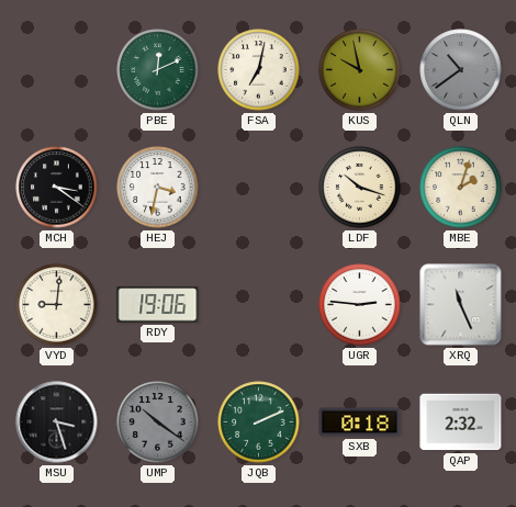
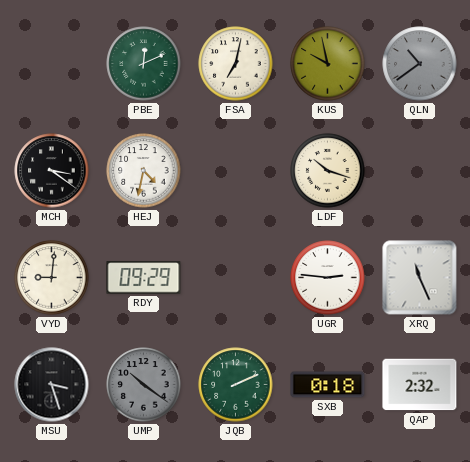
HEJ: 3:32 -> 4:32
MBE: 2:03 -> none
RDY: 19:06 -> 09:29
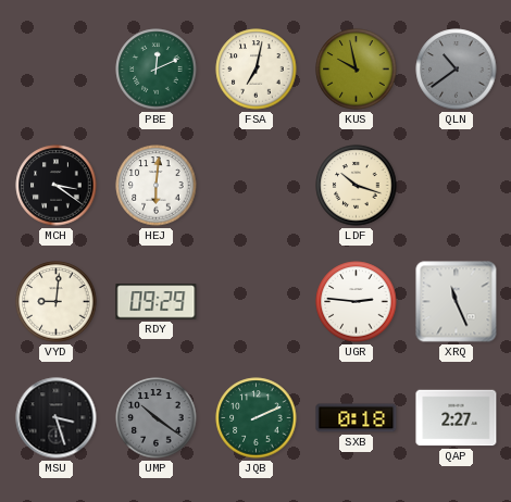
HEJ: 4:32 -> 6:01
QAP: 2:32 -> 2:27
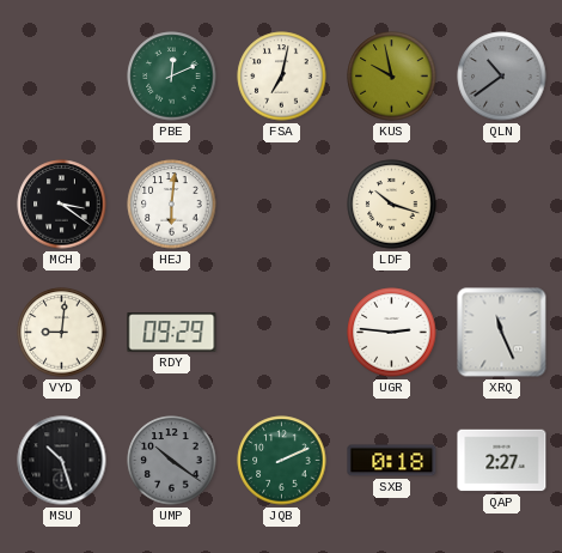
MSU: 3:27 -> 10:27
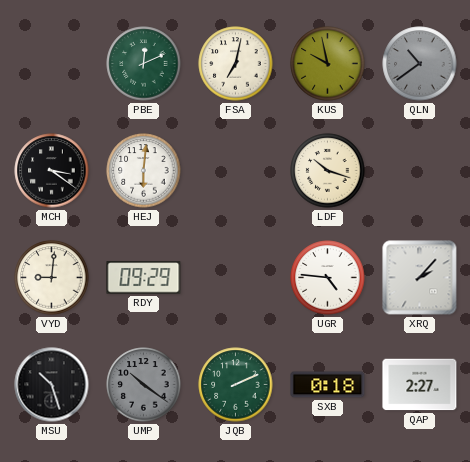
UGR: 2:46 -> 4:46
XRQ: 11:26 -> 2:07
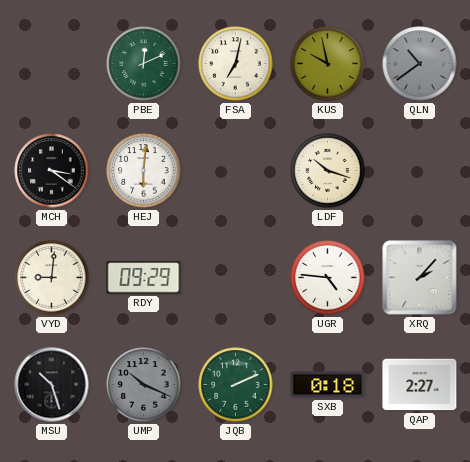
UMP: 10:21 -> 10:19
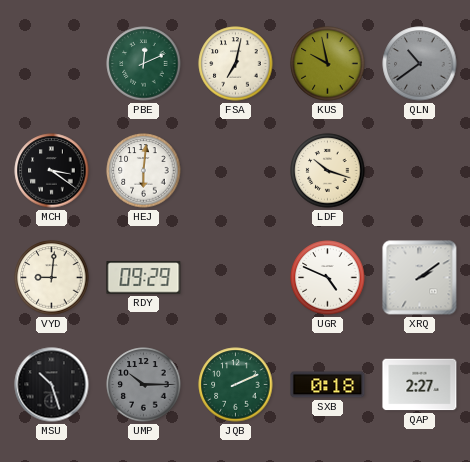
UGR: 4:46 -> 4:49
XRQ: 2:07 -> 2:09
UMP: 10:19 -> 10:15
